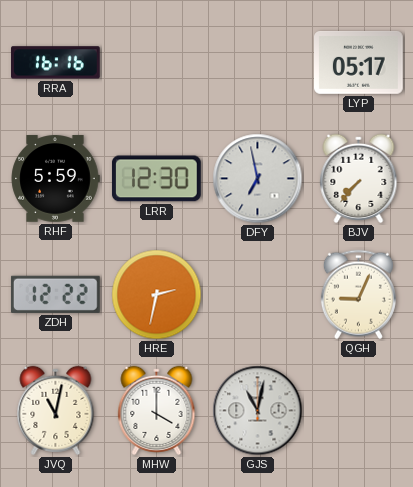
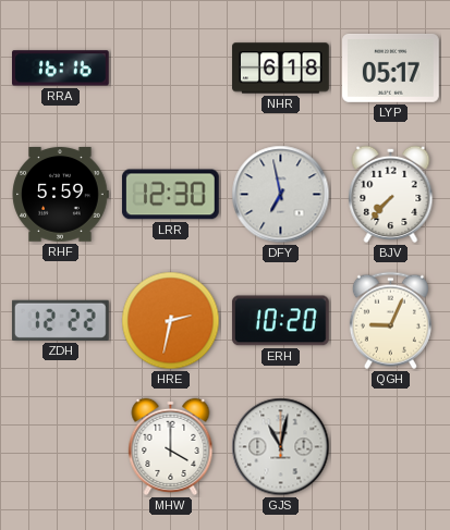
NHR: none -> 6:18
ERH: none -> 10:20
JVQ: 11:02 -> none
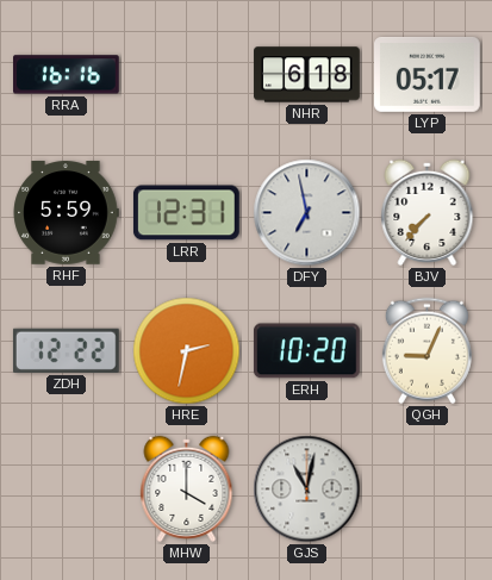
LRR: 12:30 -> 12:31
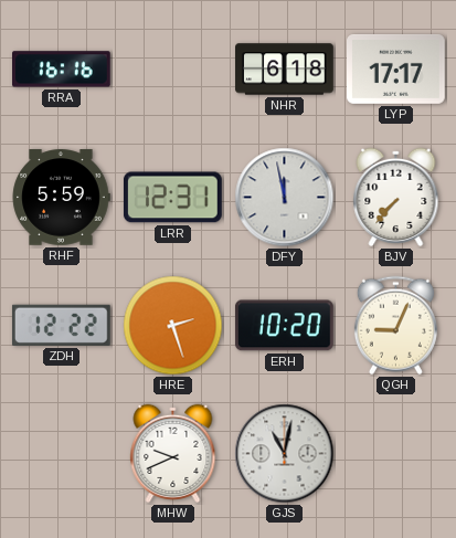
LYP: 05:17 -> 17:17
DFY: 6:58 -> 11:58
HRE: 2:32 -> 2:27
MHW: 4:00 -> 9:41
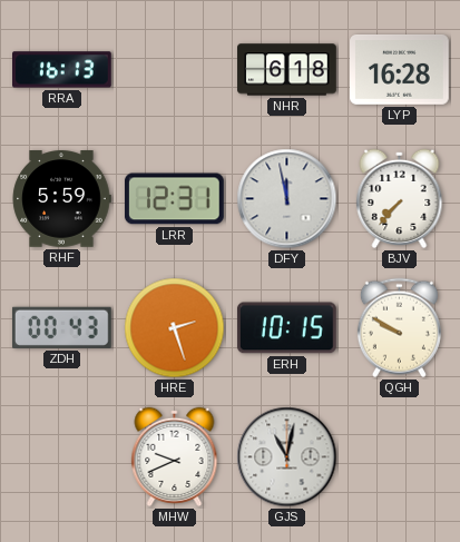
RRA: 16:16 -> 16:13
LYP: 17:17 -> 16:28
ZDH: 12:22 -> 00:43
ERH: 10:20 -> 10:15
QGH: 9:04 -> 9:50
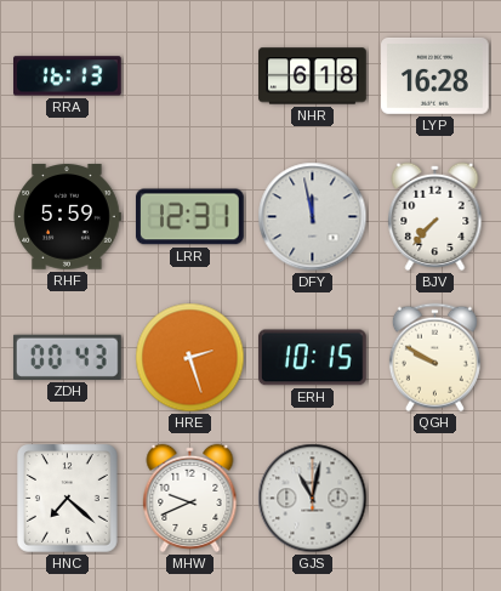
HNC: none -> 7:22
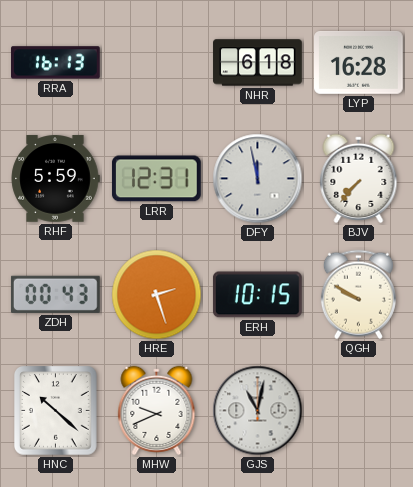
HNC: 7:22 -> 10:22
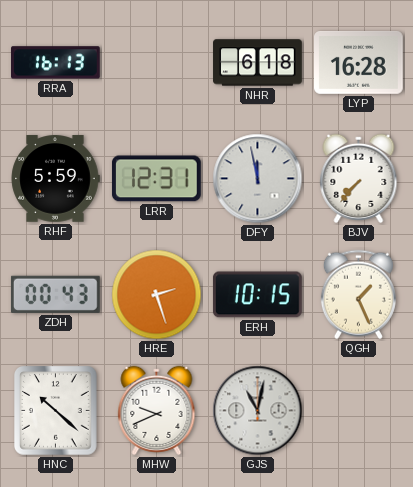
QGH: 9:50 -> 1:26
